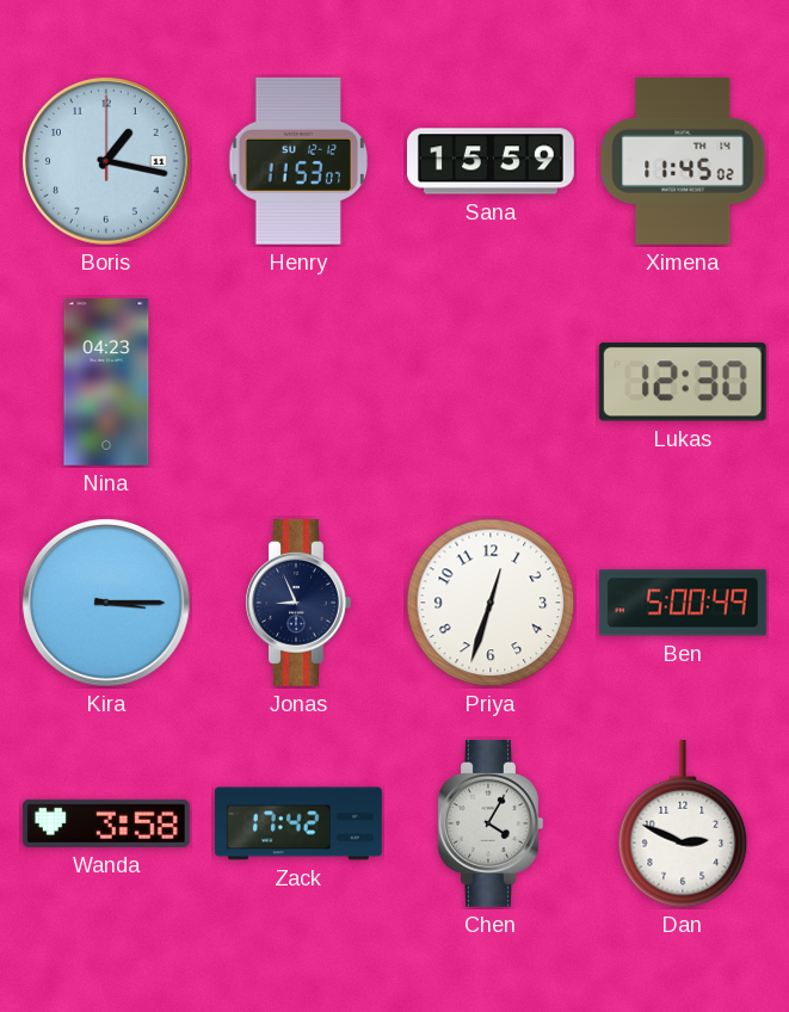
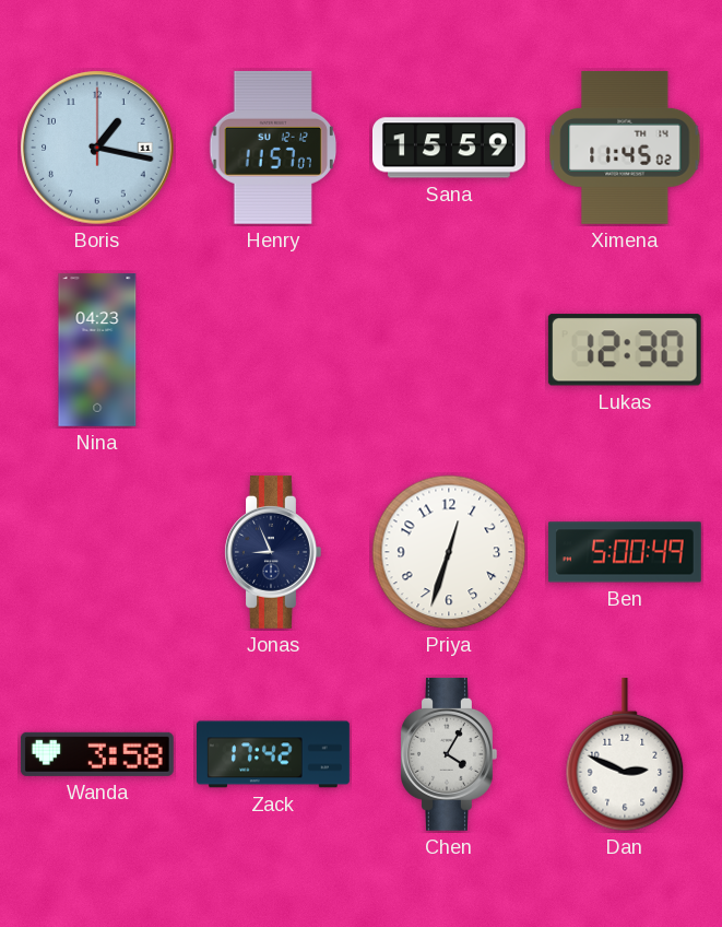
Henry: 11:53 -> 11:57
Kira: 3:15 -> none
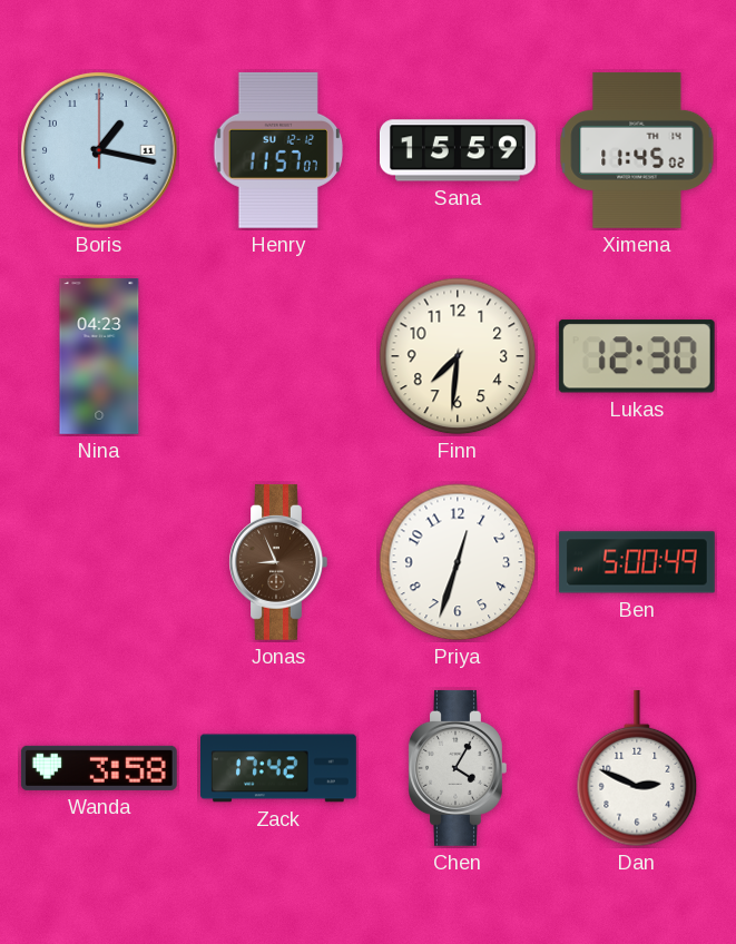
Finn: none -> 7:31
Jonas dial: navy -> brown
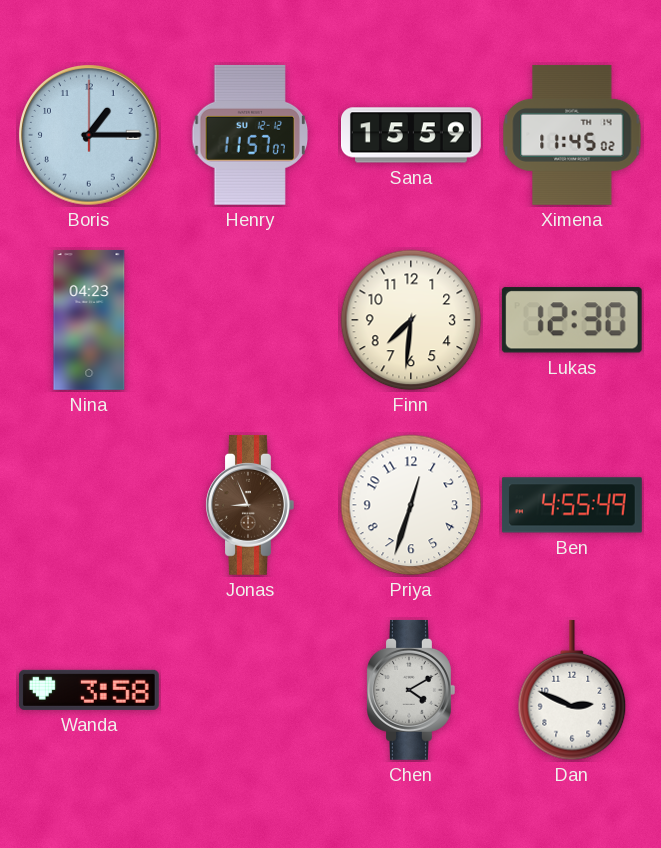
Boris: 1:17 -> 1:15
Ben: 5:00 -> 4:55
Zack: 17:42 -> none
Chen: 4:05 -> 4:10
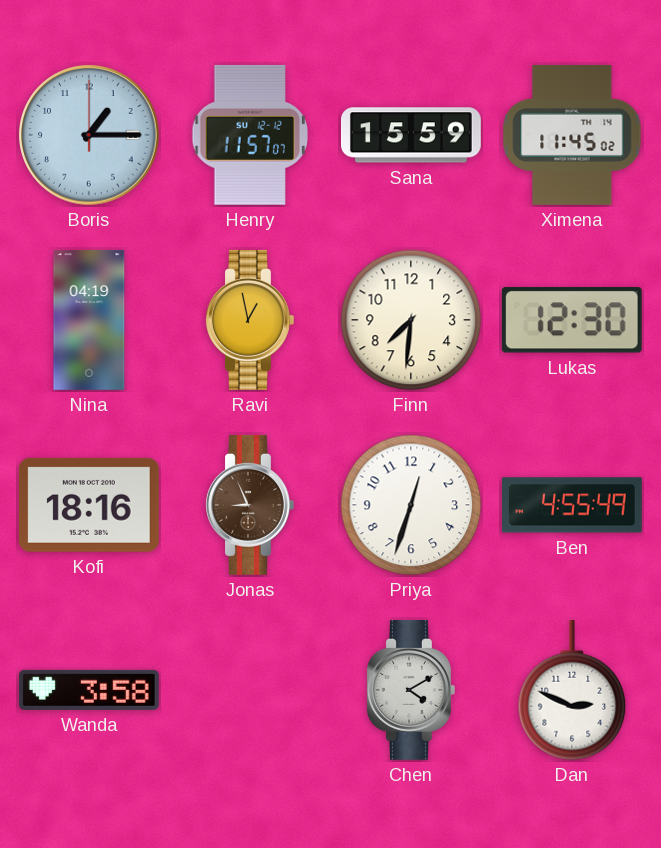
Nina: 04:23 -> 04:19
Ravi: none -> 12:58
Kofi: none -> 18:16
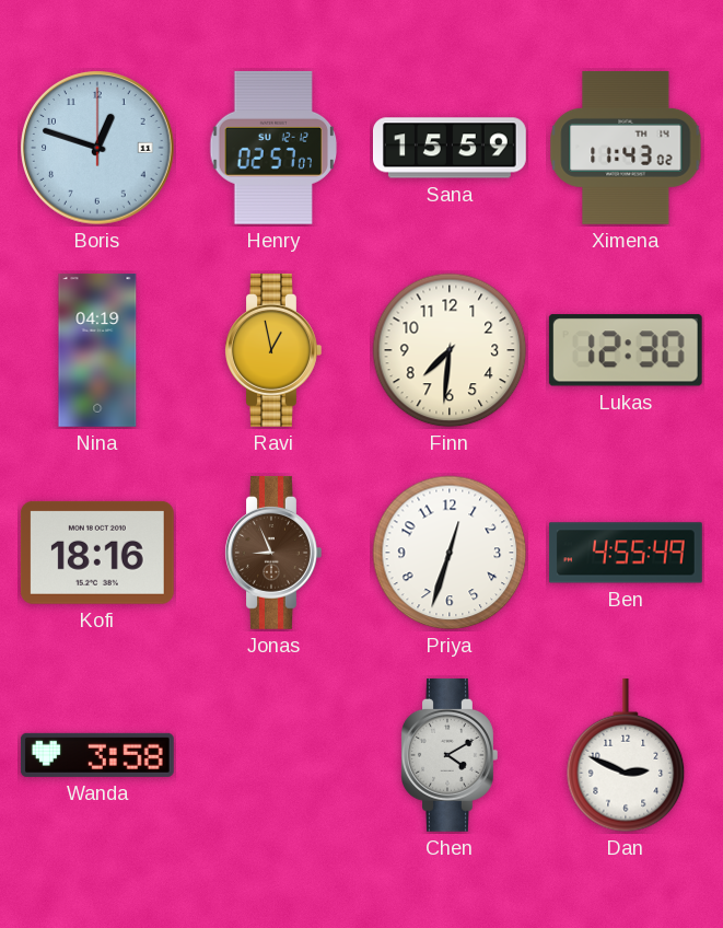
Boris: 1:15 -> 12:48
Henry: 11:57 -> 02:57
Ximena: 11:45 -> 11:43
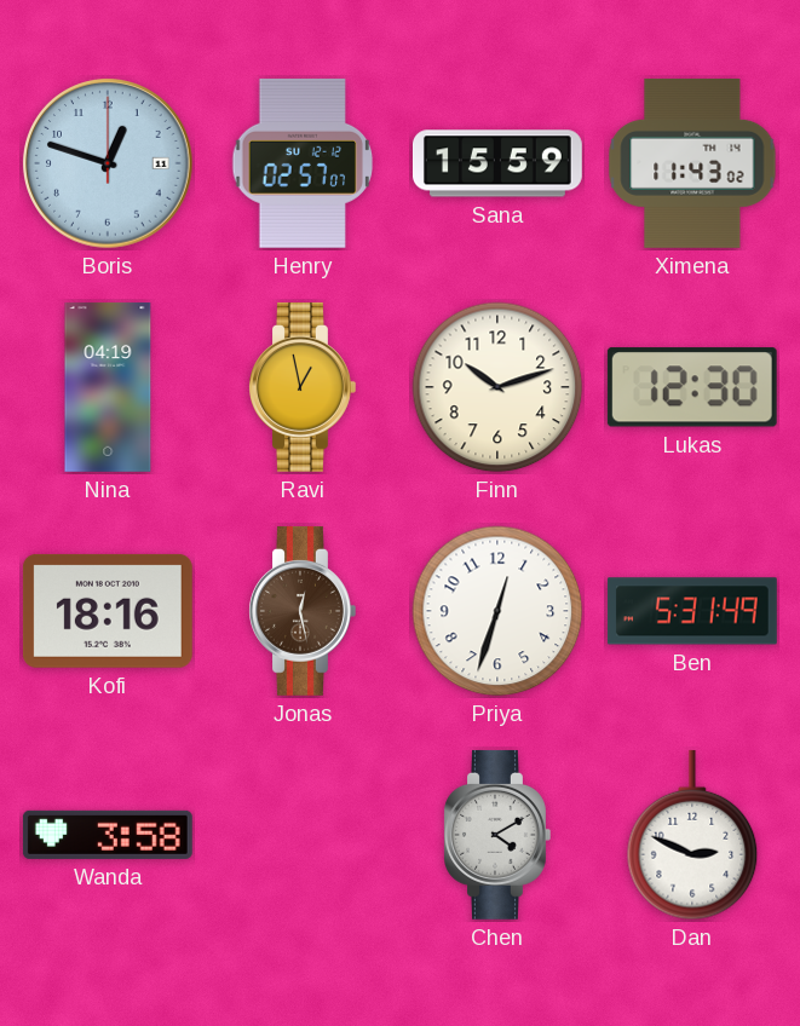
Finn: 7:31 -> 10:12
Jonas: 8:56 -> 12:28
Ben: 4:55 -> 5:31
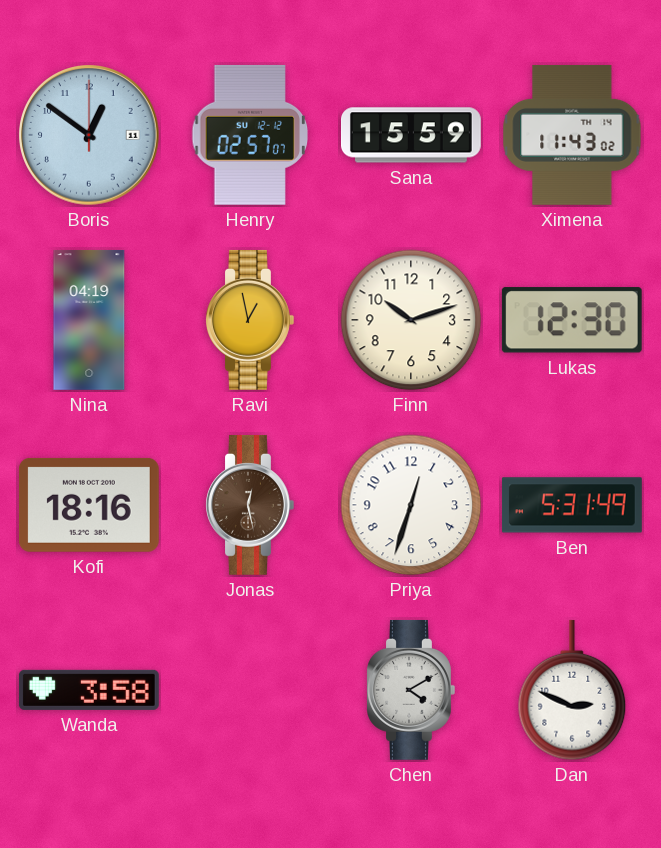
Boris: 12:48 -> 12:51
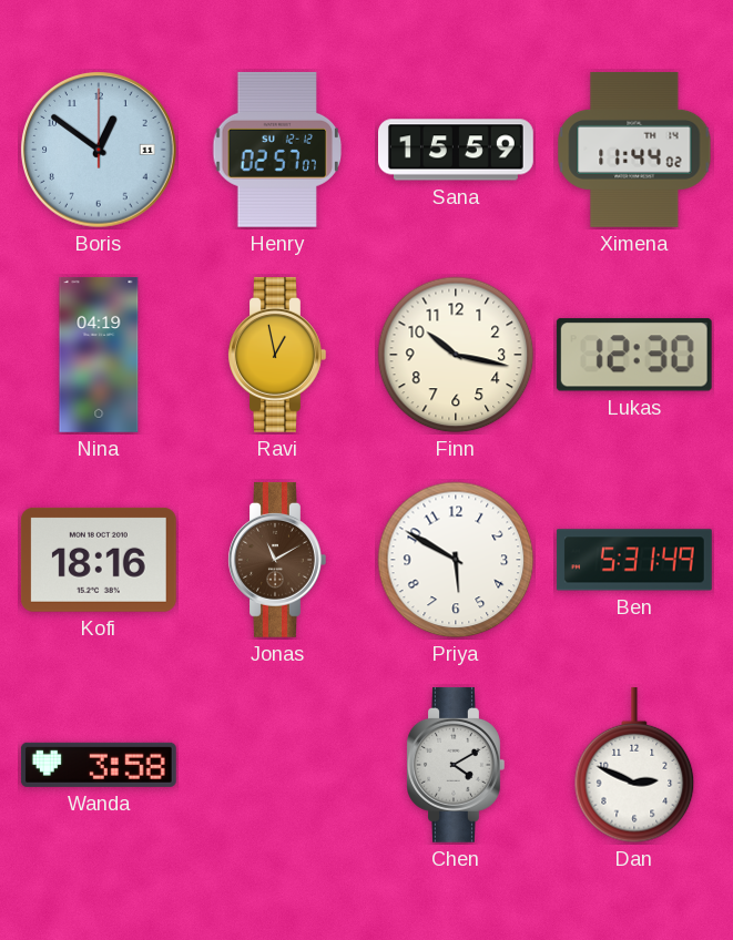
Ximena: 11:43 -> 11:44
Finn: 10:12 -> 10:17
Jonas: 12:28 -> 11:10
Priya: 12:33 -> 5:50
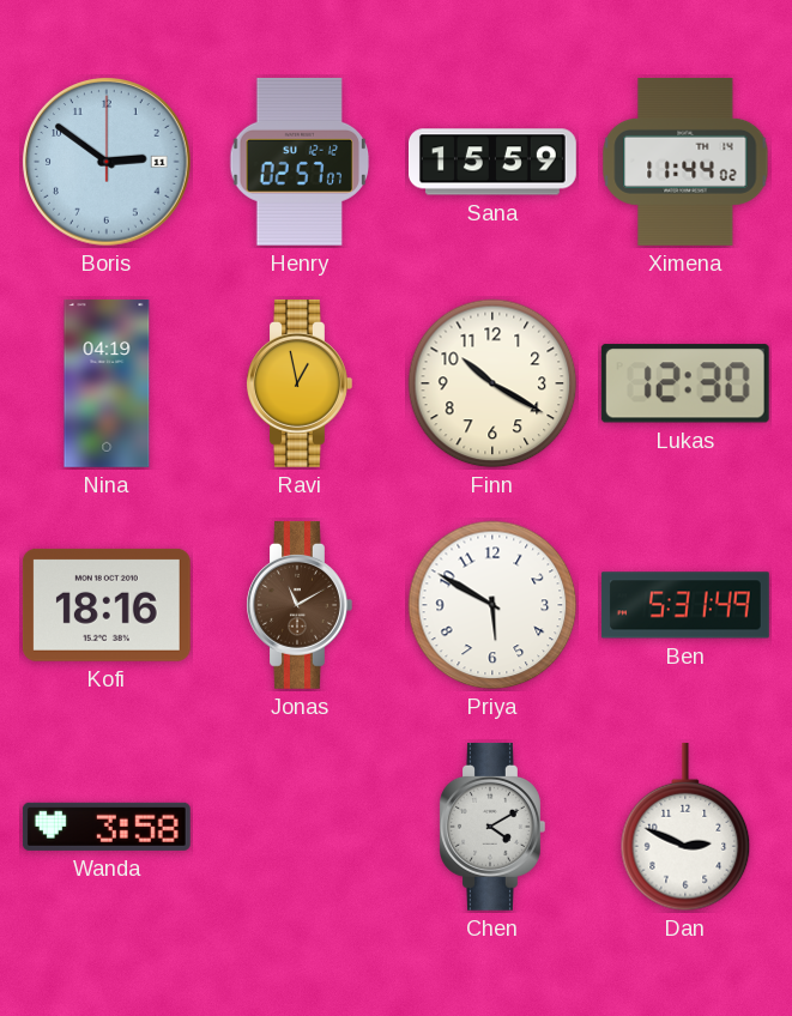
Boris: 12:51 -> 2:51
Finn: 10:17 -> 10:20
